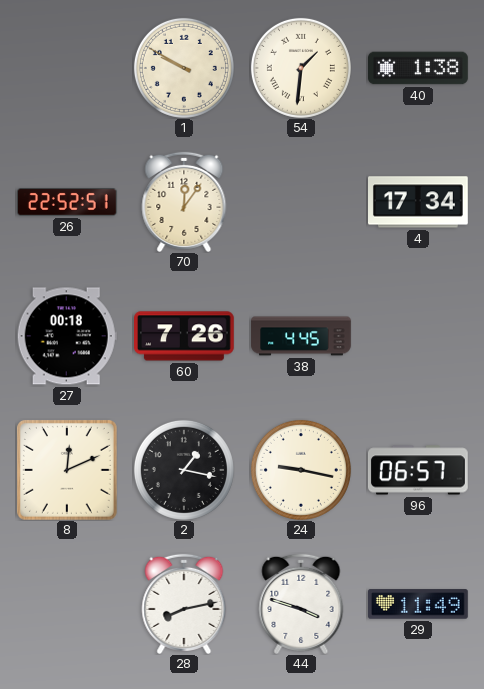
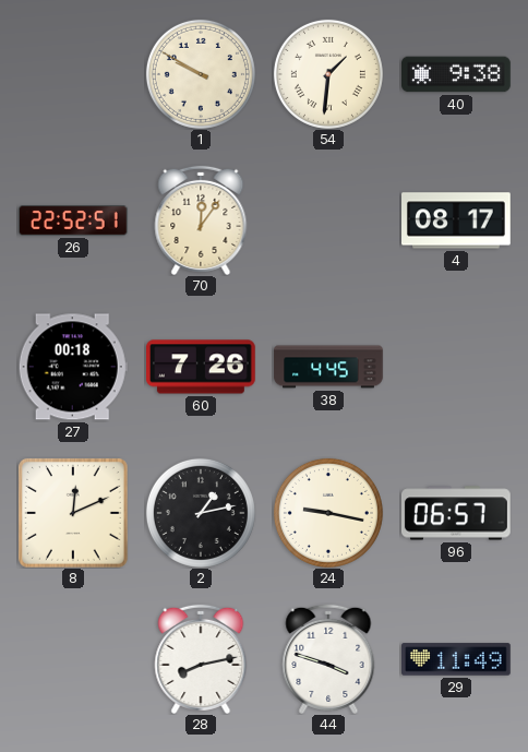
40: 1:38 -> 9:38
4: 17:34 -> 08:17
2: 1:17 -> 1:13
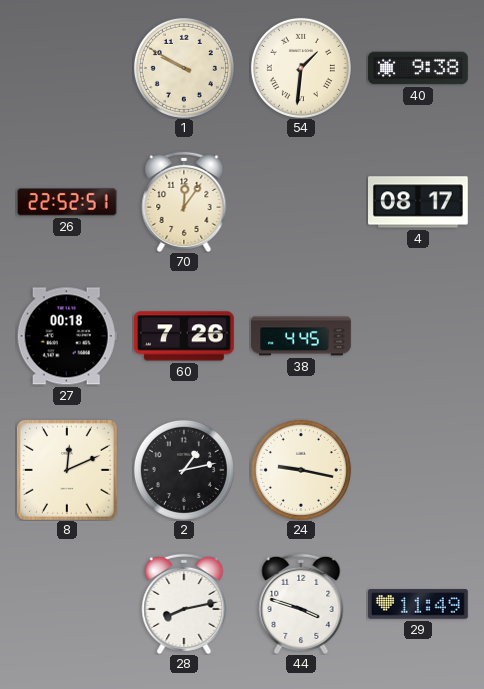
96: 06:57 -> none
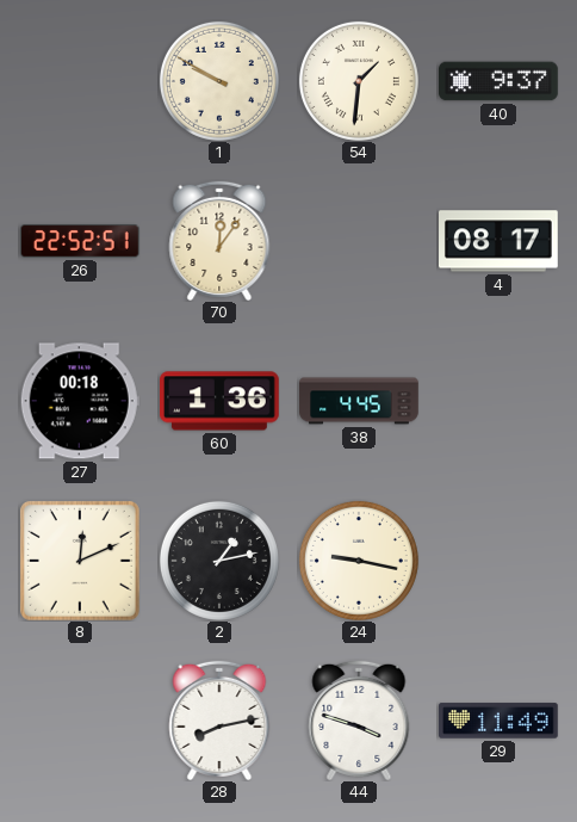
40: 9:38 -> 9:37
60: 7:26 -> 1:36
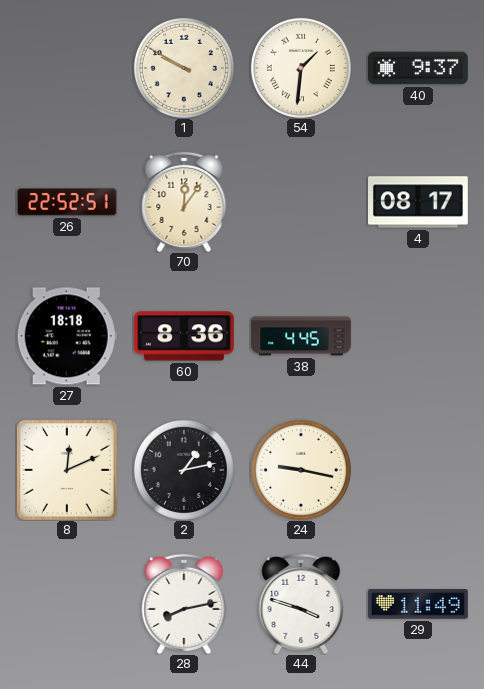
27: 00:18 -> 18:18
60: 1:36 -> 8:36
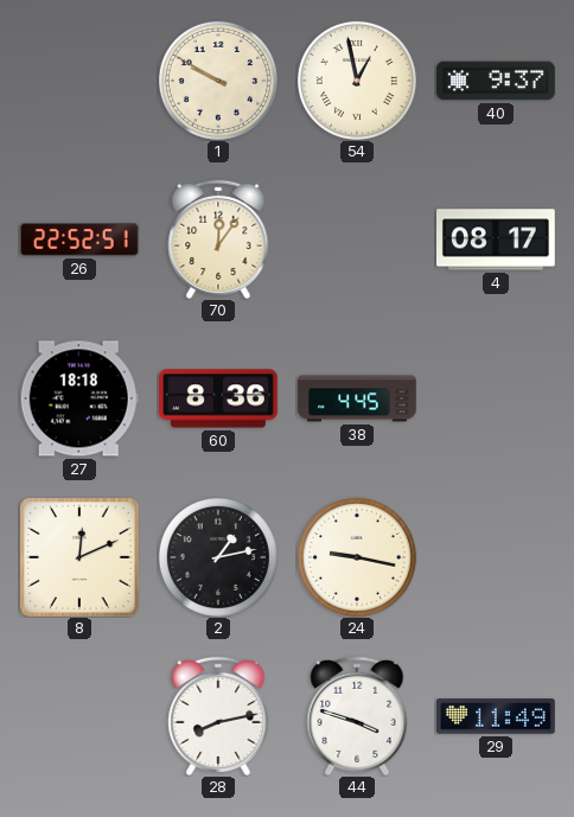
54: 1:31 -> 12:58
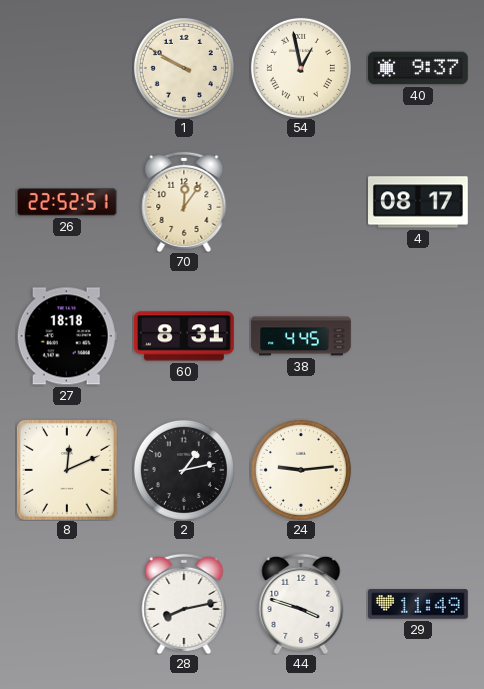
60: 8:36 -> 8:31
24: 9:17 -> 9:14
